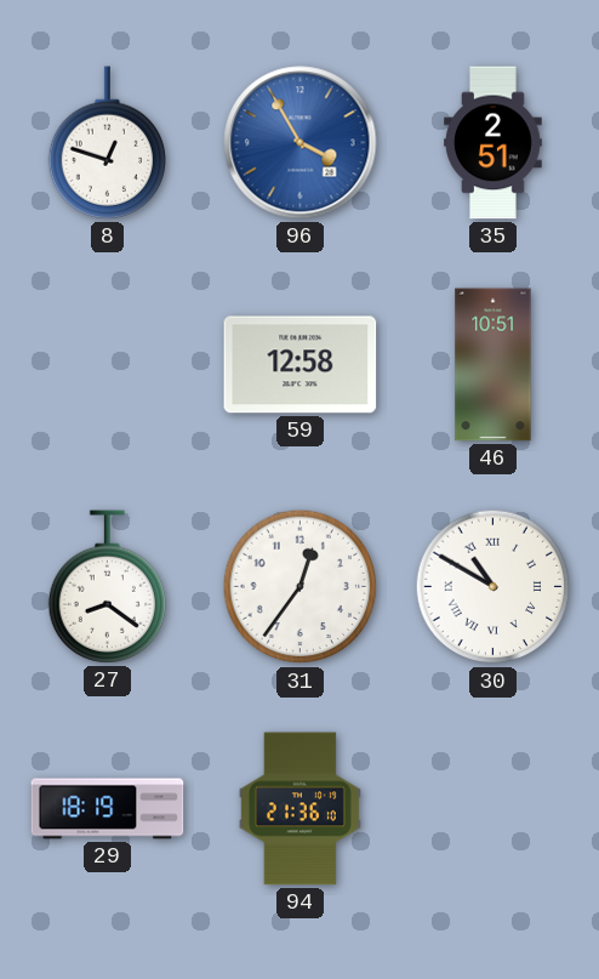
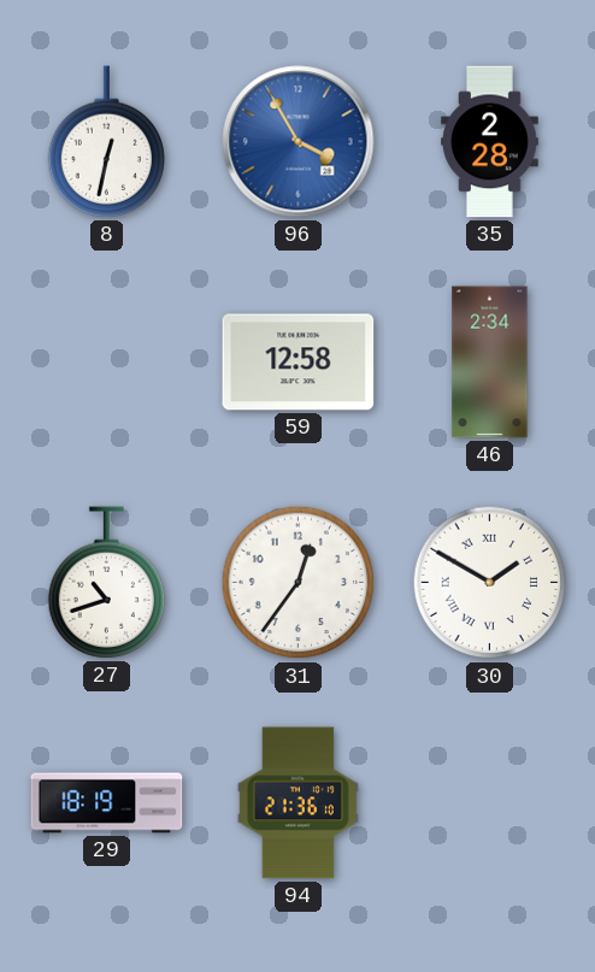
8: 12:48 -> 12:32
35: 2:51 -> 2:28
46: 10:51 -> 2:34
27: 8:21 -> 10:42
30: 10:50 -> 1:50
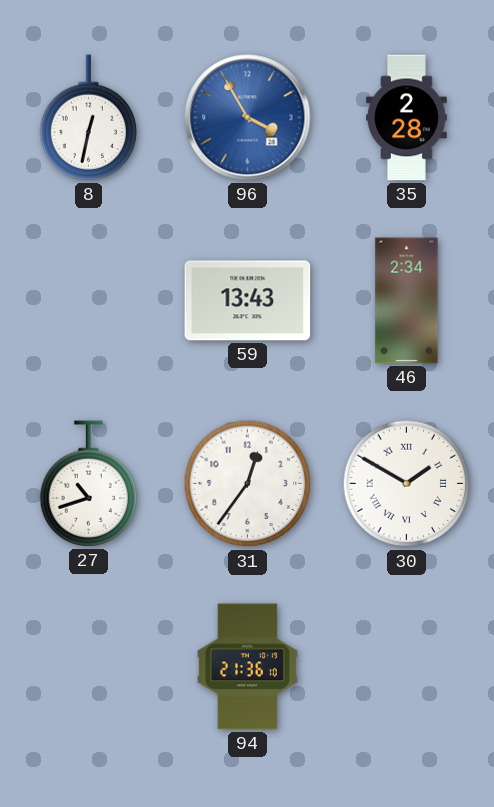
59: 12:58 -> 13:43
29: 18:19 -> none
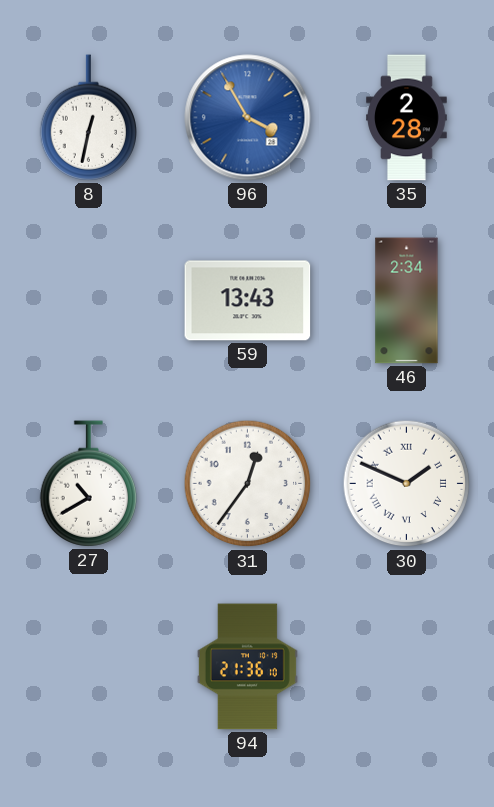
27: 10:42 -> 10:40
30: 1:50 -> 1:49
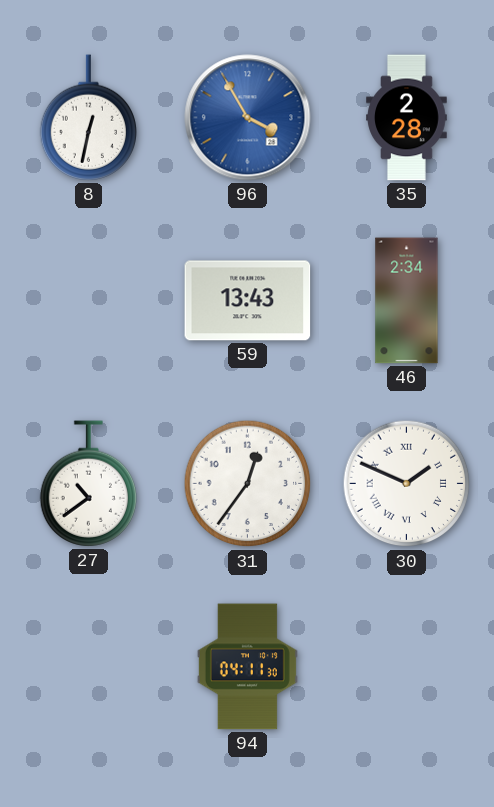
27: 10:40 -> 10:39
94: 21:36 -> 04:11
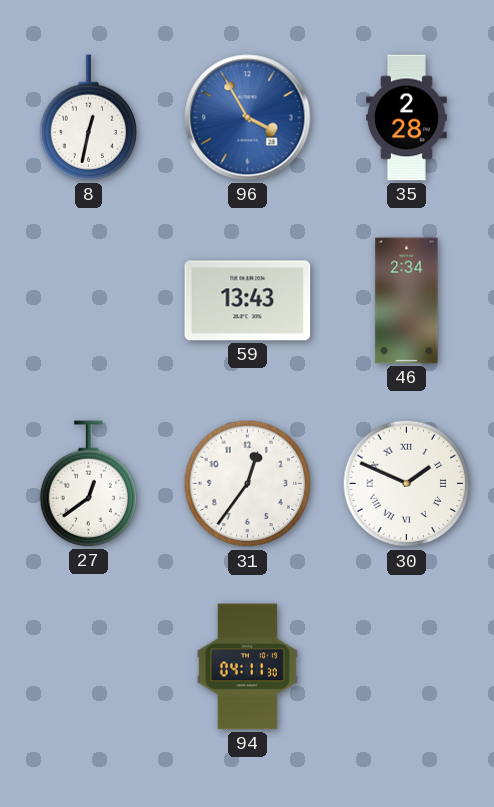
27: 10:39 -> 12:39
